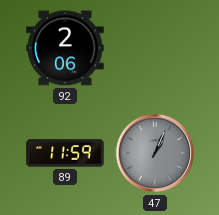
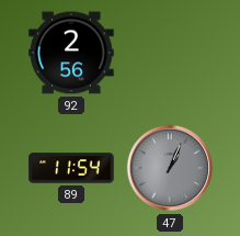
92: 2:06 -> 2:56
89: 11:59 -> 11:54
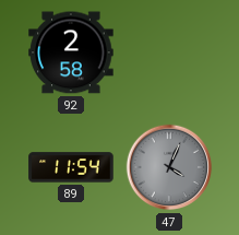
92: 2:56 -> 2:58
47: 1:04 -> 4:04
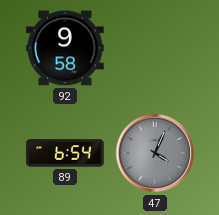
92: 2:58 -> 9:58
89: 11:54 -> 6:54
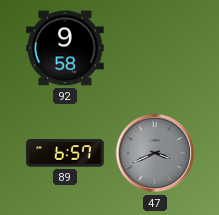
89: 6:54 -> 6:57
47: 4:04 -> 3:41
